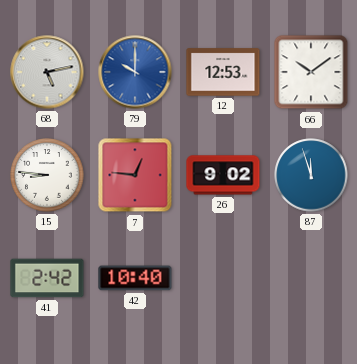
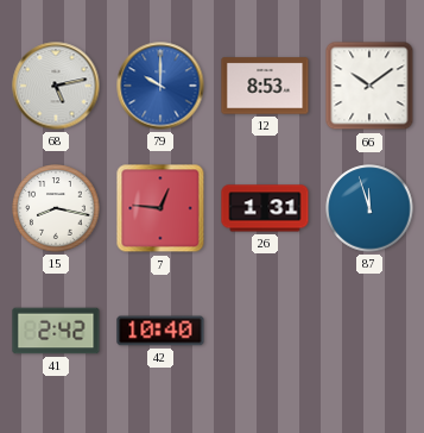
12: 12:53 -> 8:53
15: 8:46 -> 8:17
26: 9:02 -> 1:31
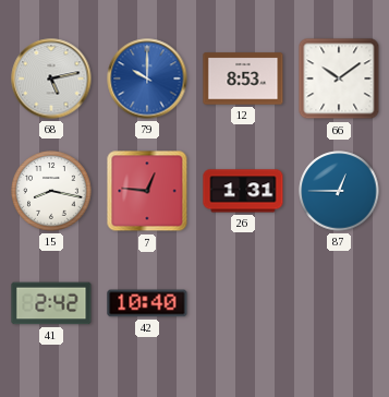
87: 11:57 -> 12:45
